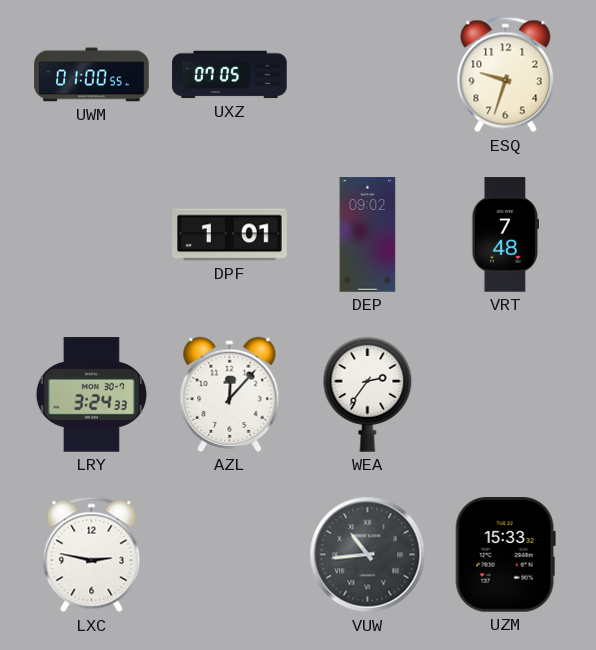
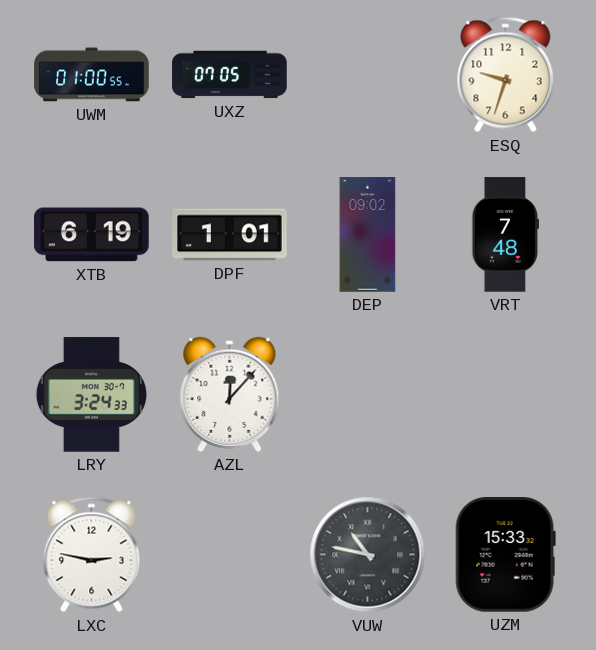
XTB: none -> 6:19
WEA: 2:36 -> none
VUW: 10:44 -> 10:47
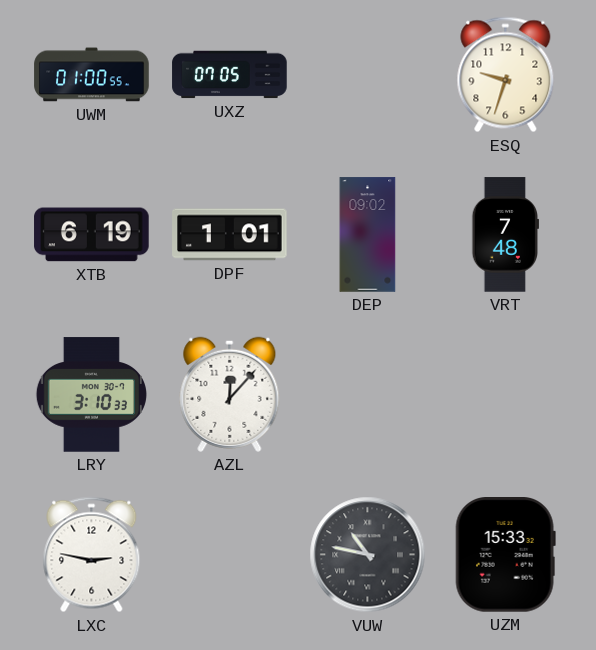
LRY: 3:24 -> 3:10
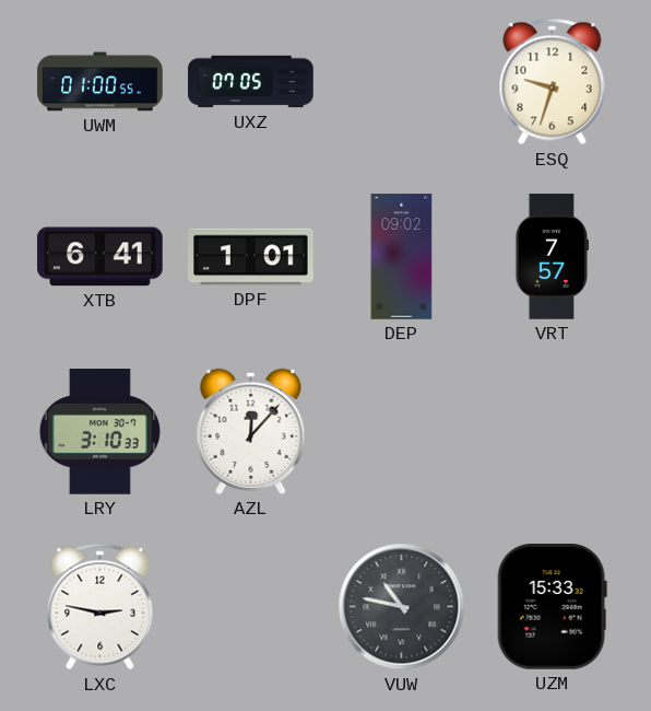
XTB: 6:19 -> 6:41
VRT: 7:48 -> 7:57
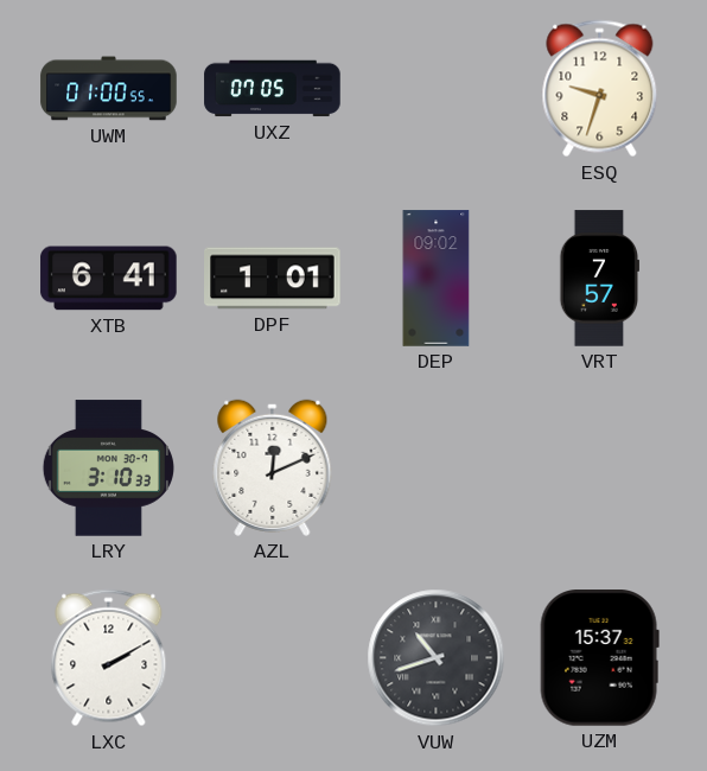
AZL: 12:07 -> 12:11
LXC: 2:47 -> 2:10
VUW: 10:47 -> 10:42
UZM: 15:33 -> 15:37
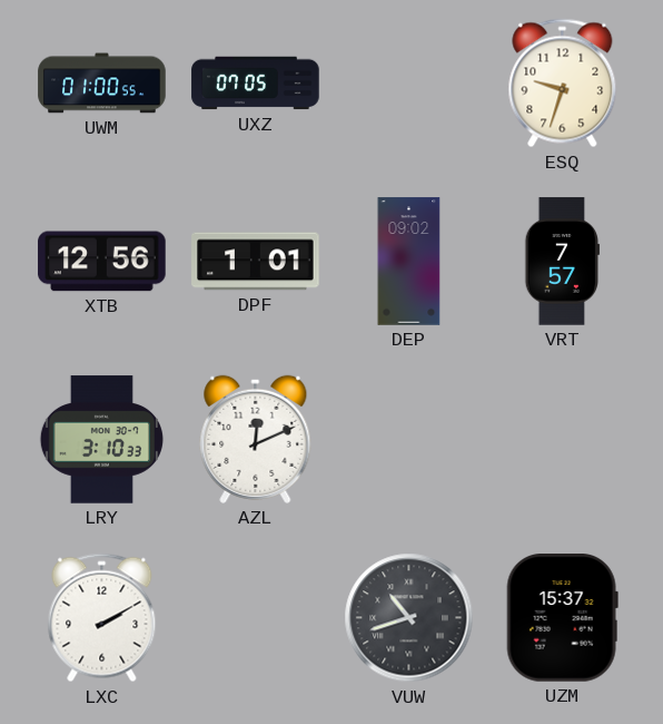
XTB: 6:41 -> 12:56
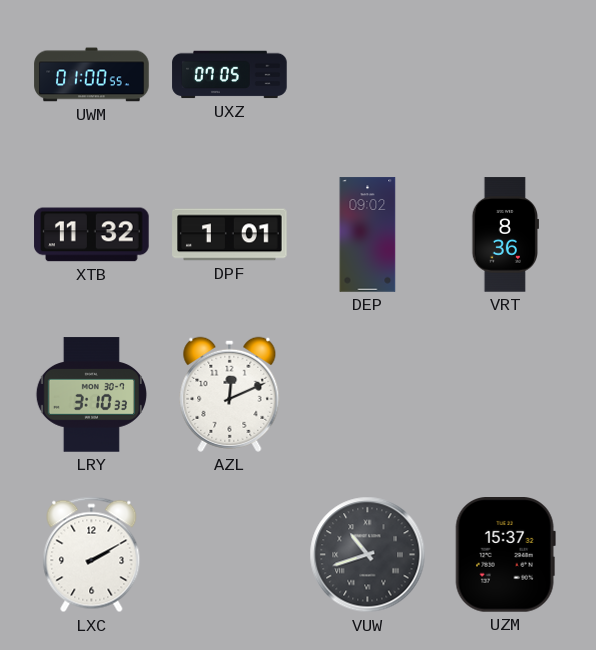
ESQ: 9:33 -> none
XTB: 12:56 -> 11:32
VRT: 7:57 -> 8:36
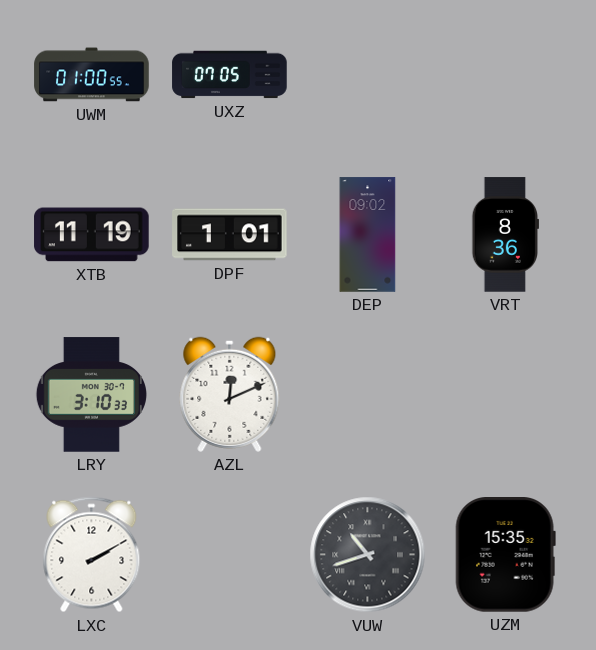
XTB: 11:32 -> 11:19
UZM: 15:37 -> 15:35
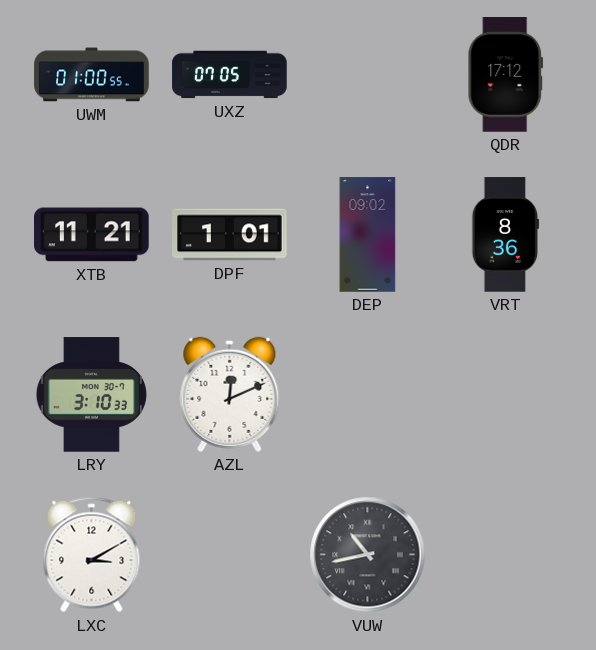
QDR: none -> 17:12
XTB: 11:19 -> 11:21
LXC: 2:10 -> 3:10
VUW: 10:42 -> 10:43
UZM: 15:35 -> none
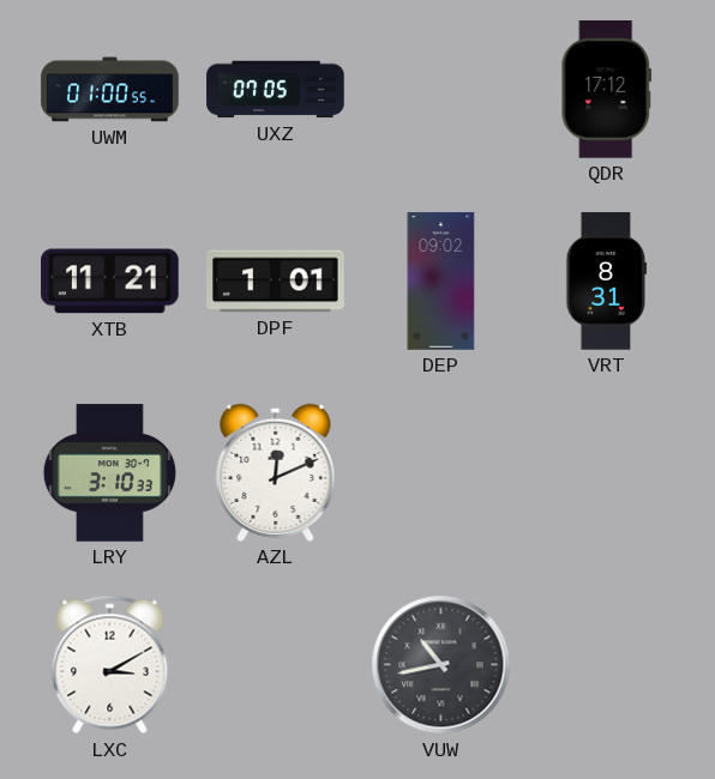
VRT: 8:36 -> 8:31
